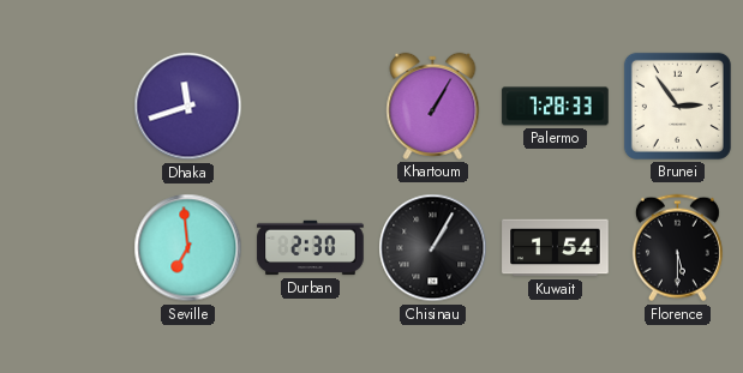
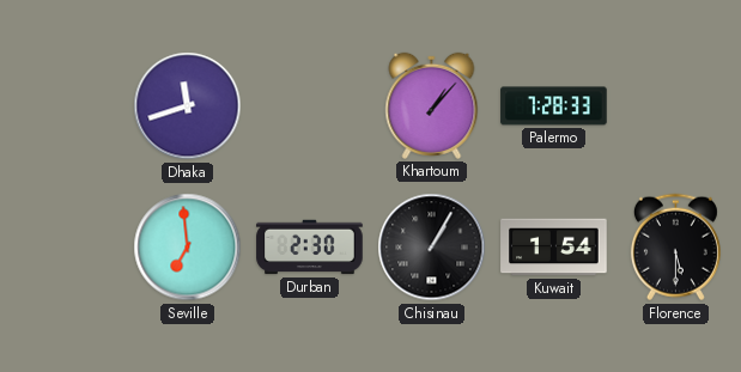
Khartoum: 1:05 -> 1:07
Brunei: 2:54 -> none
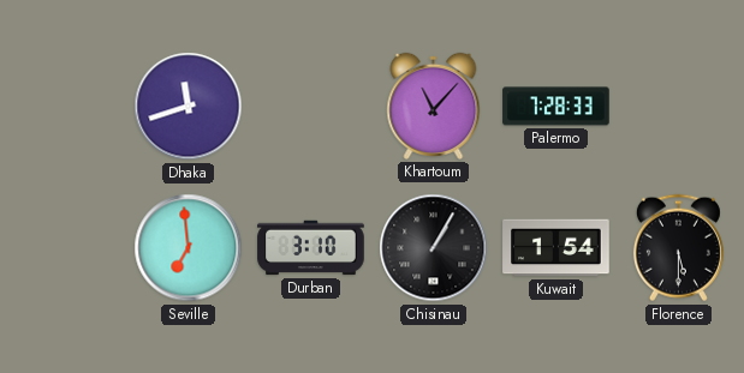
Khartoum: 1:07 -> 11:07
Durban: 2:30 -> 3:10
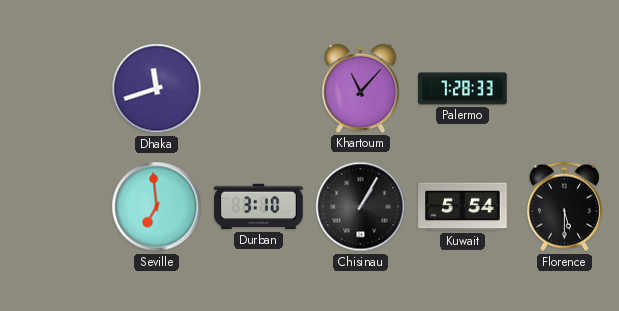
Kuwait: 1:54 -> 5:54
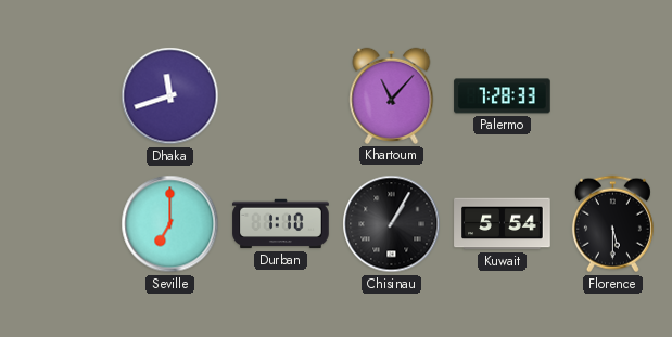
Seville: 6:59 -> 7:00
Durban: 3:10 -> 1:10
